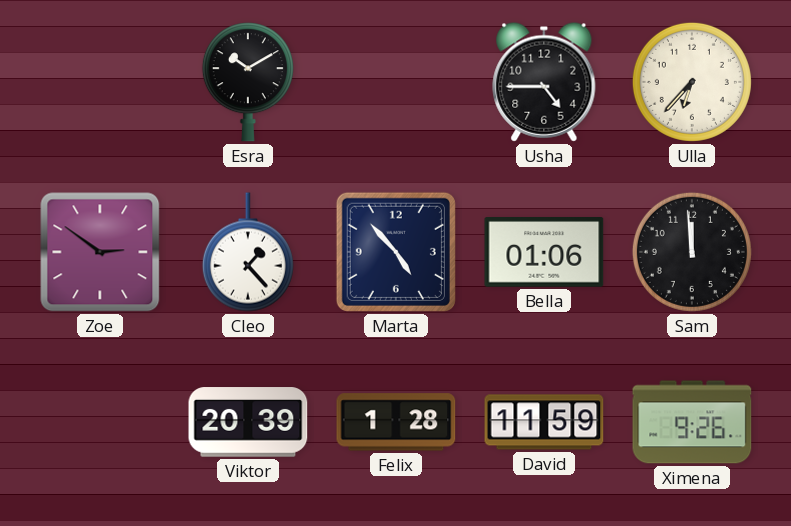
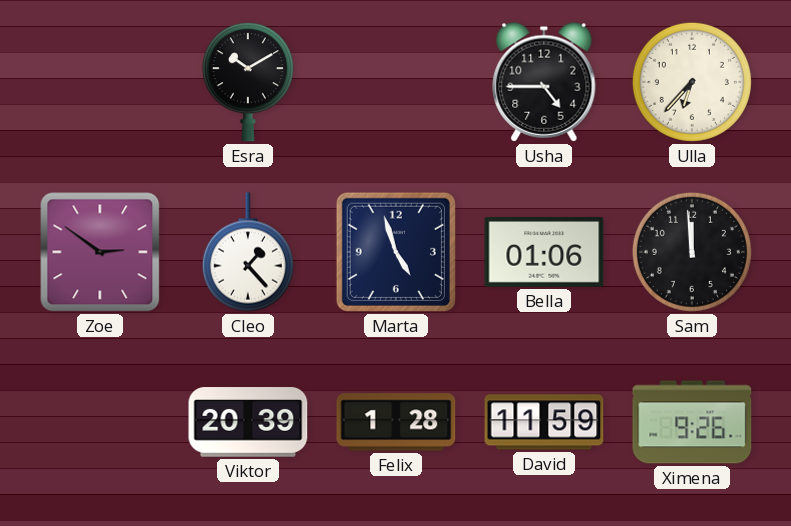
Marta: 4:53 -> 4:57
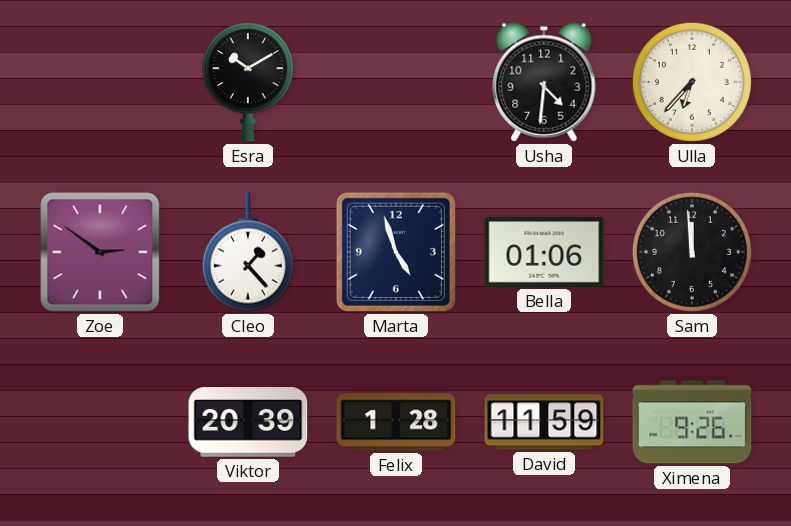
Usha: 4:45 -> 4:31
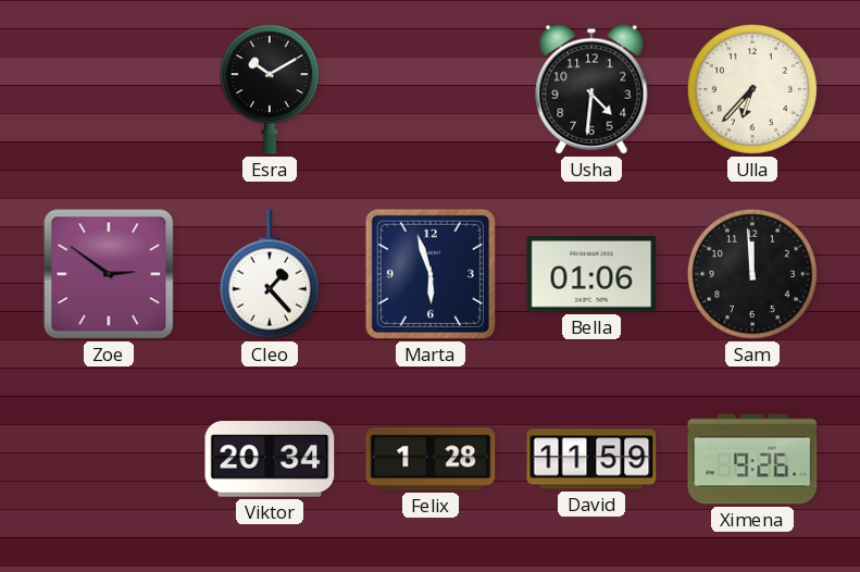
Marta: 4:57 -> 5:57
Viktor: 20:39 -> 20:34
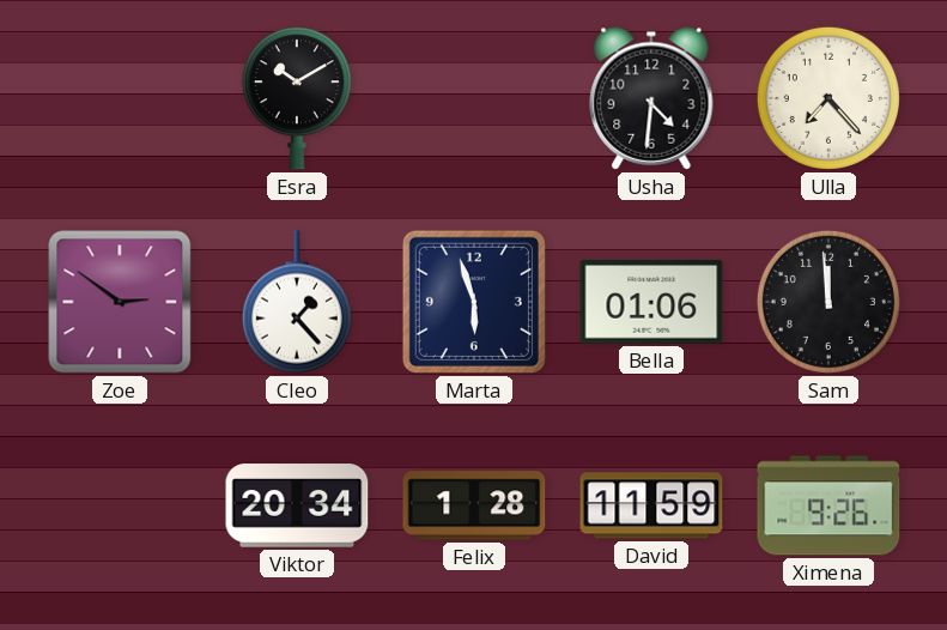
Ulla: 6:37 -> 7:23
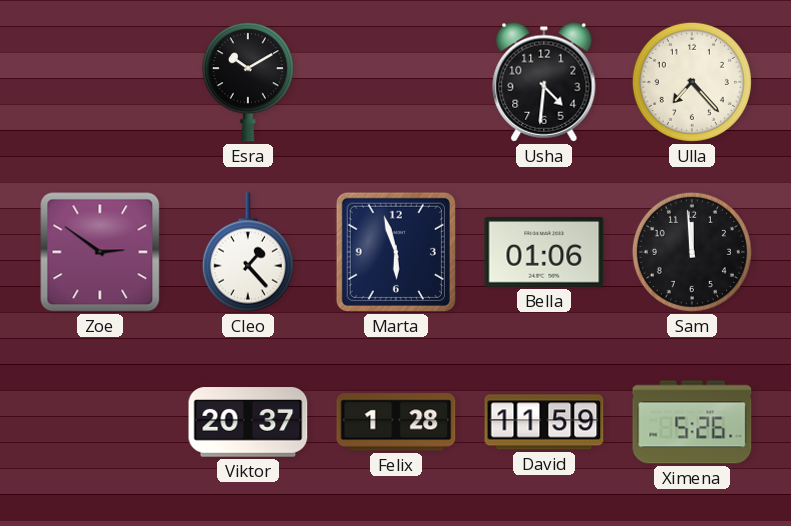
Viktor: 20:34 -> 20:37
Ximena: 9:26 -> 5:26
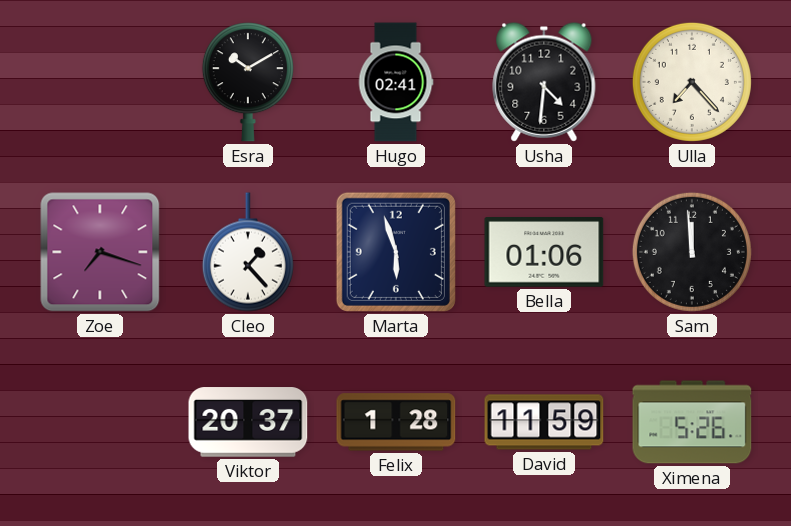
Hugo: none -> 02:41
Zoe: 2:51 -> 7:18
